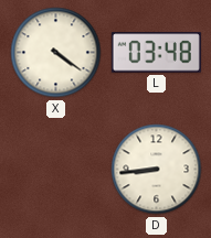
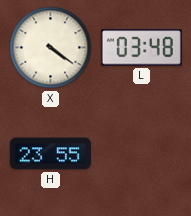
H: none -> 23:55
D: 8:44 -> none
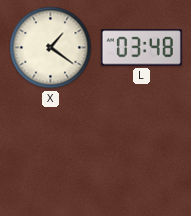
X: 4:21 -> 1:21
H: 23:55 -> none
